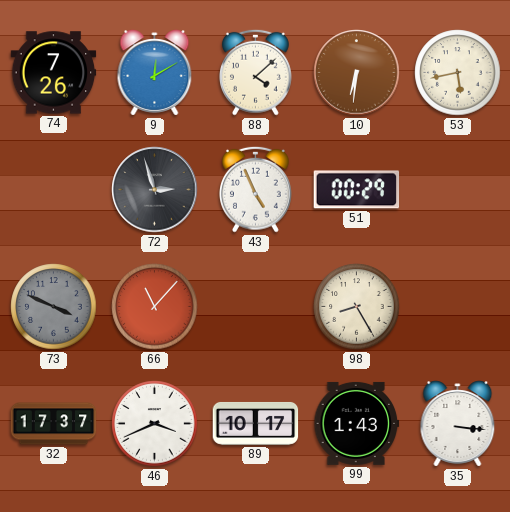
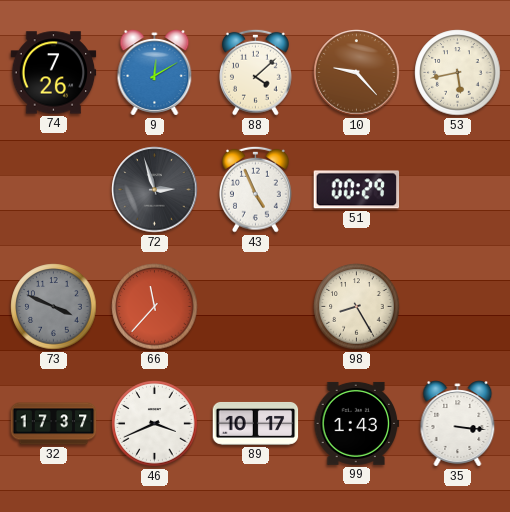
10: 6:31 -> 9:23
66: 11:07 -> 11:37
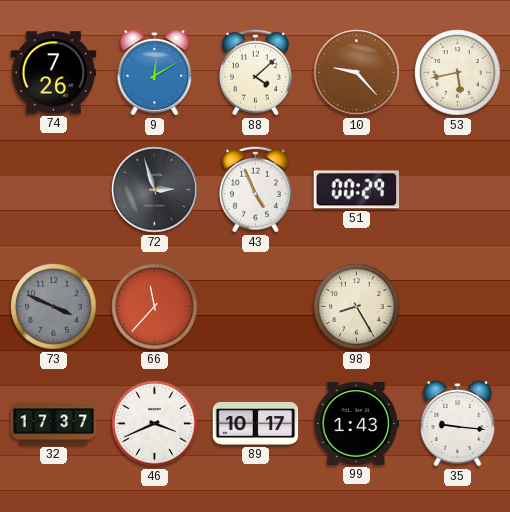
35: 3:16 -> 9:16
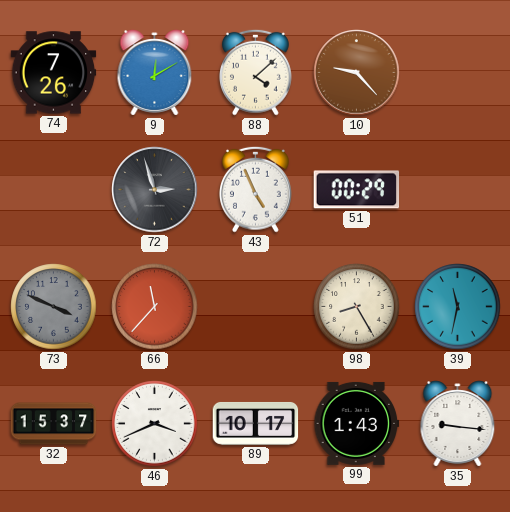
53: 5:43 -> none
39: none -> 11:32
32: 17:37 -> 15:37
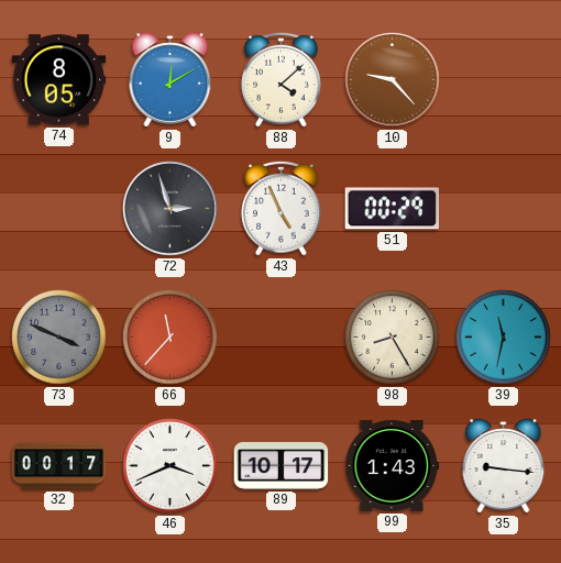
74: 7:26 -> 8:05
32: 15:37 -> 00:17
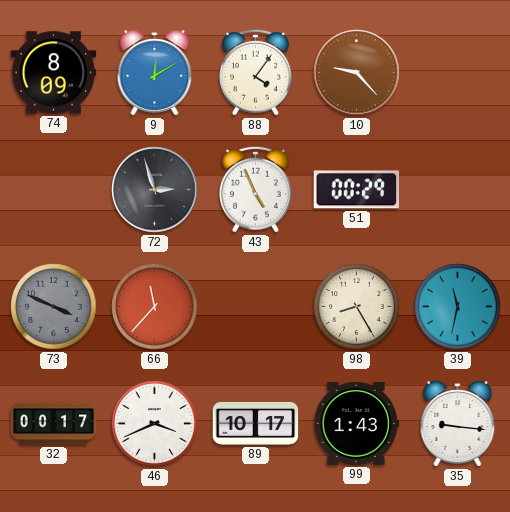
74: 8:05 -> 8:09
88: 4:08 -> 4:06
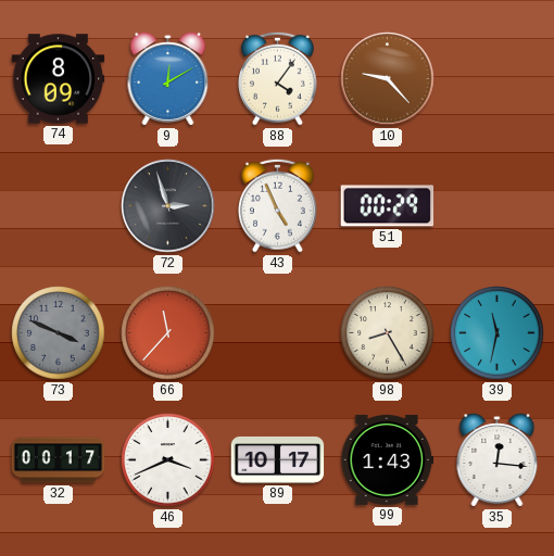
35: 9:16 -> 12:16
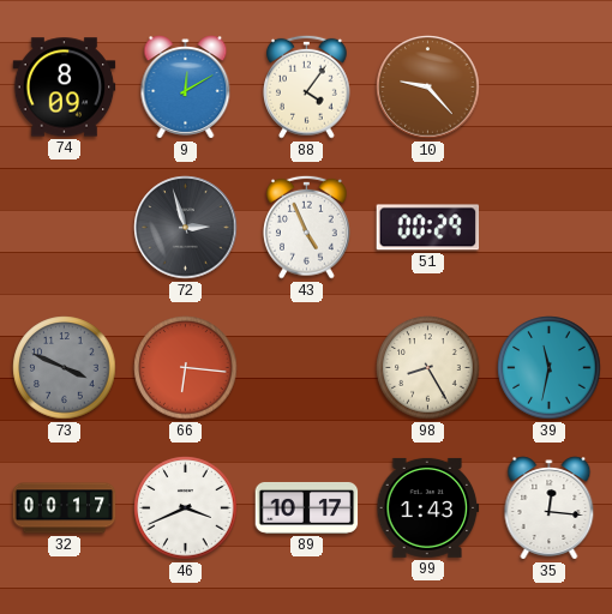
66: 11:37 -> 6:16
